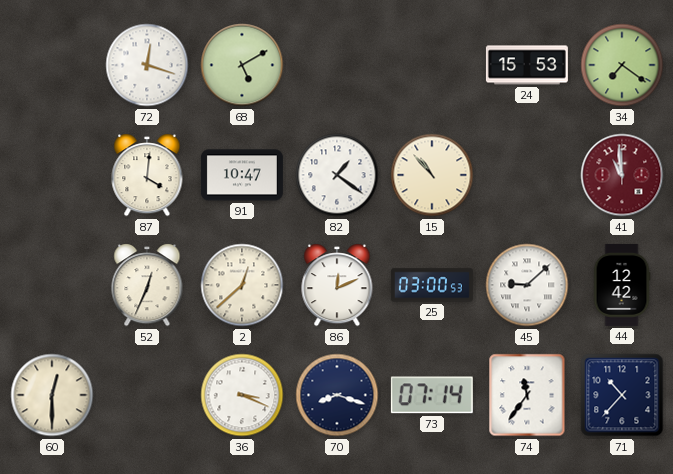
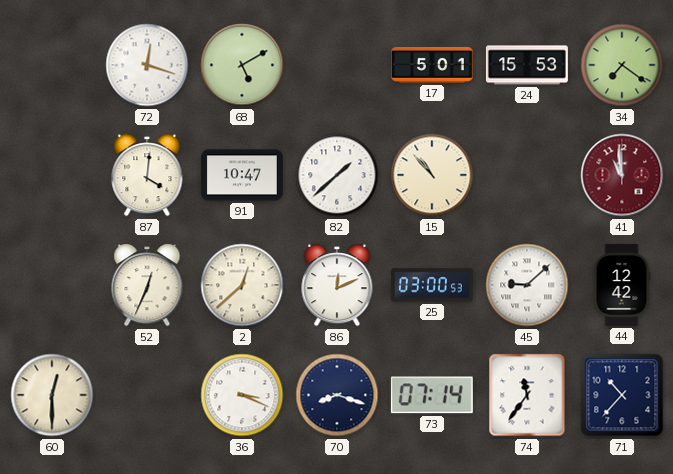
17: none -> 5:01
82: 1:21 -> 1:38
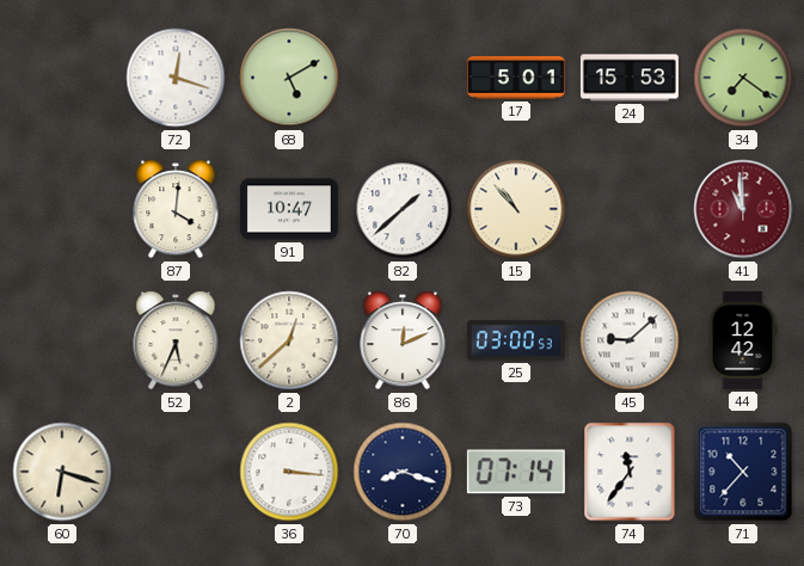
52: 12:34 -> 5:34
60: 12:30 -> 6:18
36: 3:19 -> 3:16
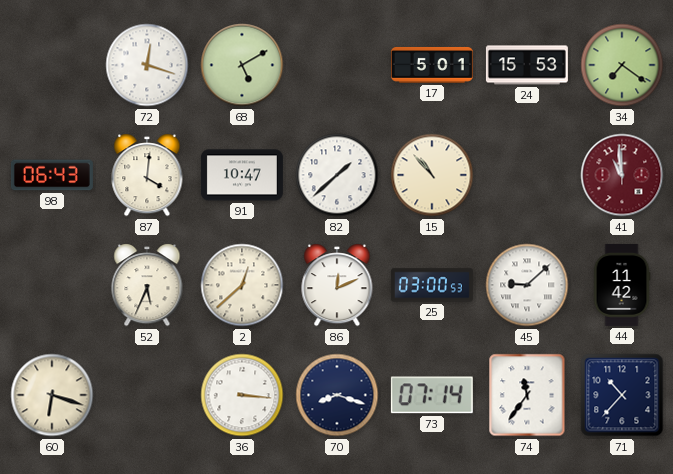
98: none -> 06:43
44: 12:42 -> 11:42
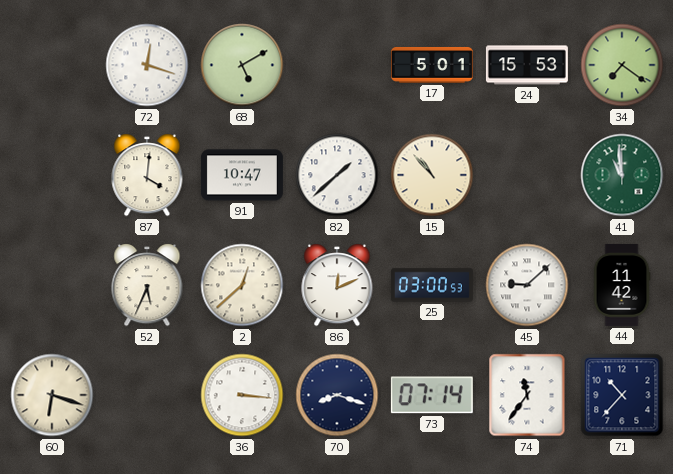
98: 06:43 -> none
41 dial: burgundy -> green
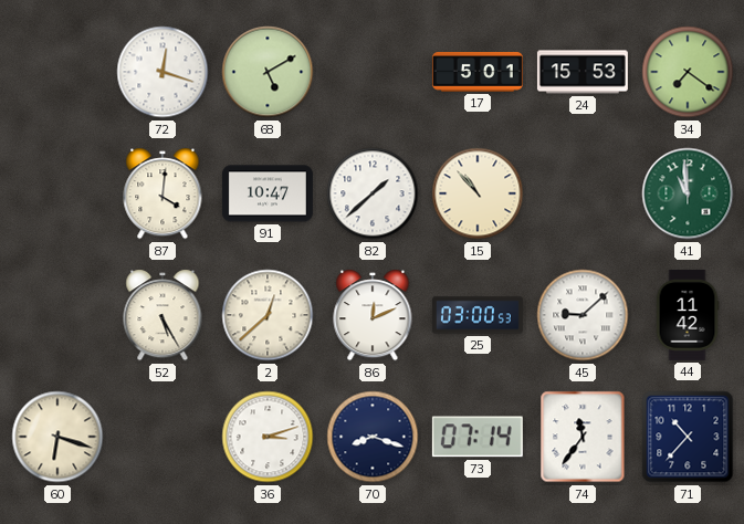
52: 5:34 -> 5:25
36: 3:16 -> 3:12
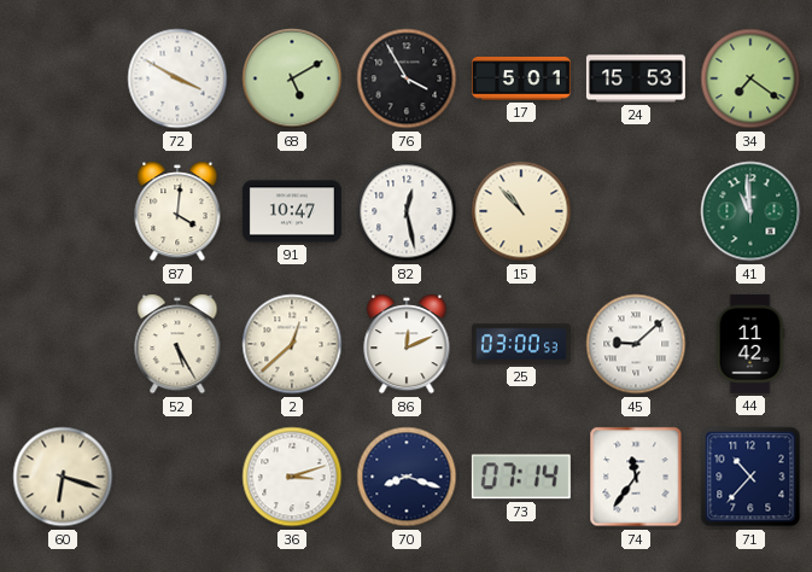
72: 12:18 -> 3:50
76: none -> 3:55
82: 1:38 -> 12:28
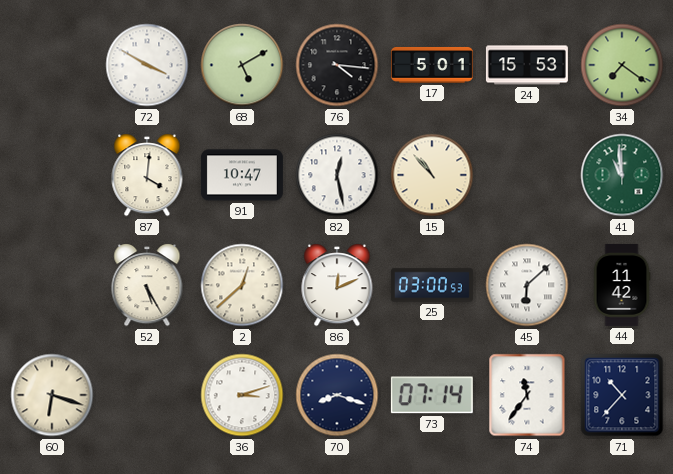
76: 3:55 -> 4:16
45: 9:08 -> 6:08
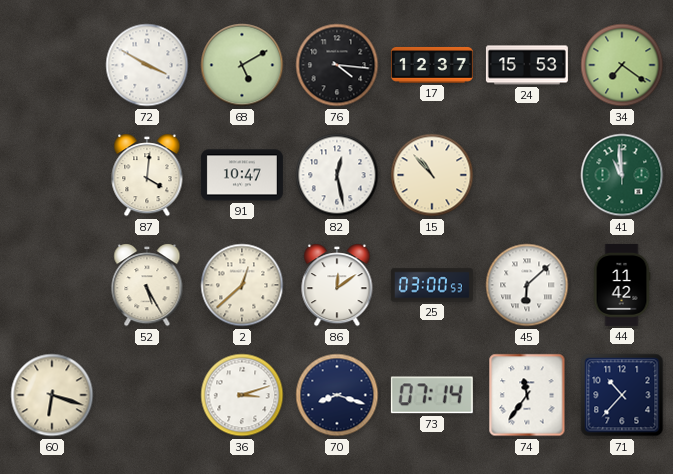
17: 5:01 -> 12:37
86: 12:11 -> 12:09
